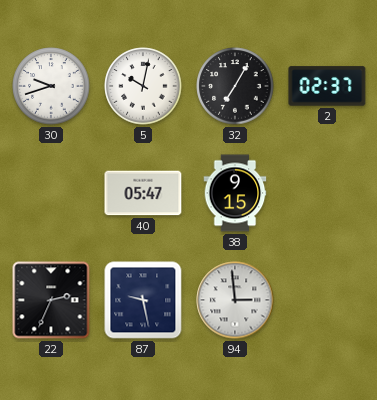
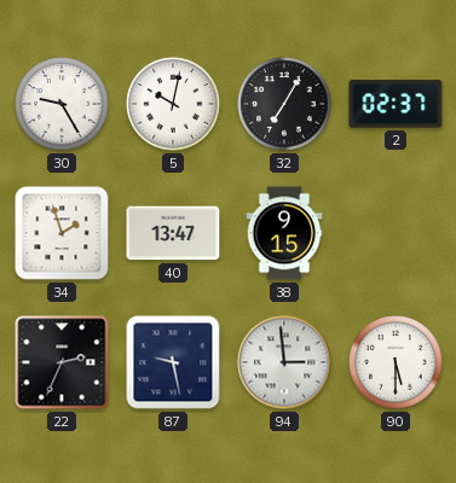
30: 9:42 -> 9:25
34: none -> 1:57
40: 05:47 -> 13:47
90: none -> 5:30
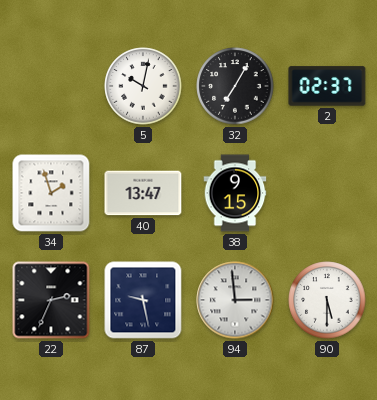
30: 9:25 -> none
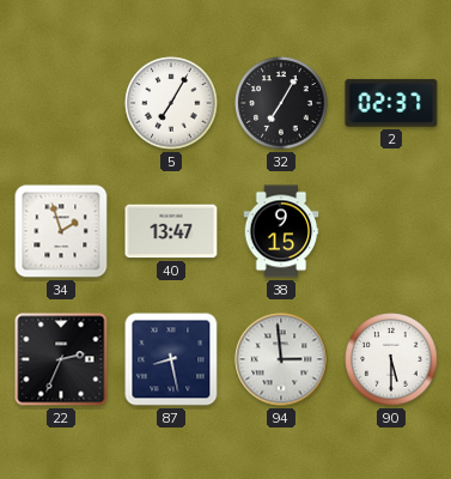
5: 10:02 -> 7:05
87: 9:28 -> 8:28
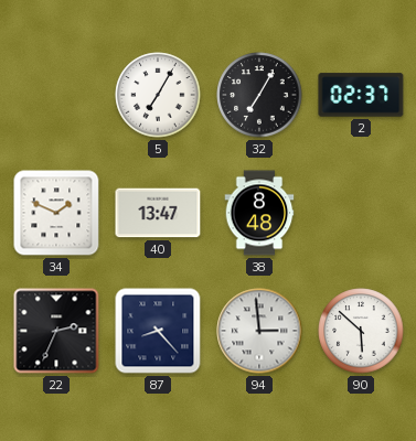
34: 1:57 -> 1:49
38: 9:15 -> 8:48
87: 8:28 -> 8:23
90: 5:30 -> 5:52
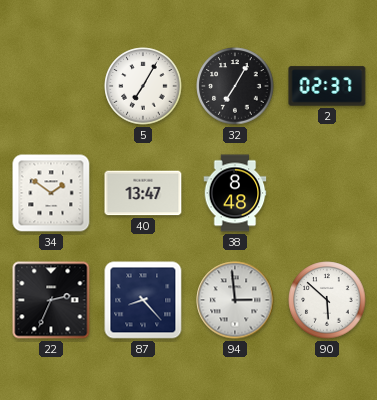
34: 1:49 -> 1:51
